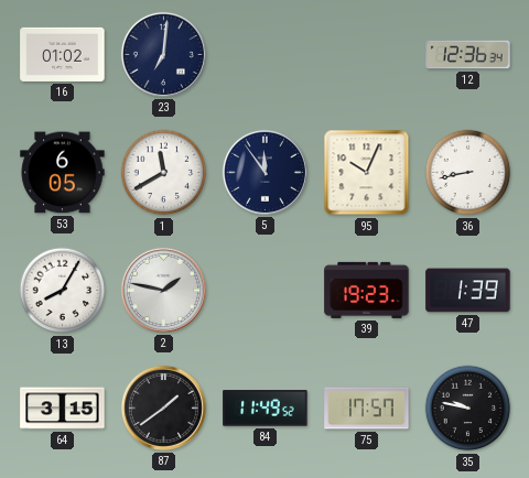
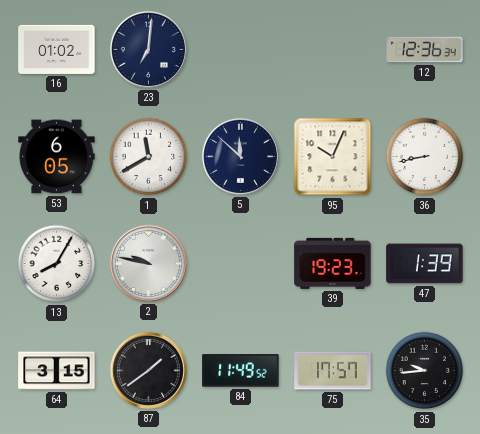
5: 11:54 -> 11:52
2: 1:47 -> 9:47
35: 9:47 -> 9:44
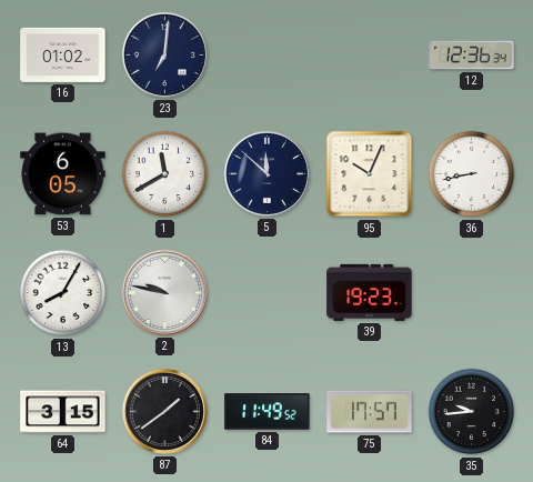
47: 1:39 -> none
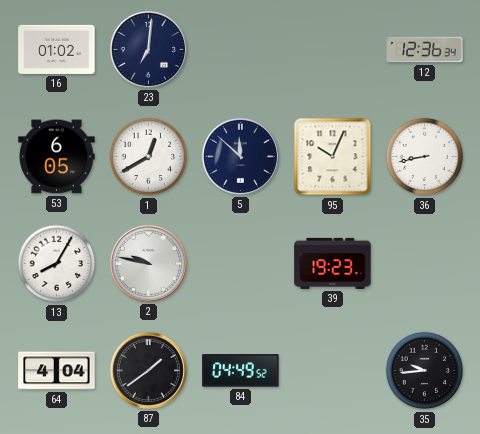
1: 11:40 -> 12:40
64: 3:15 -> 4:04
84: 11:49 -> 04:49
75: 17:57 -> none
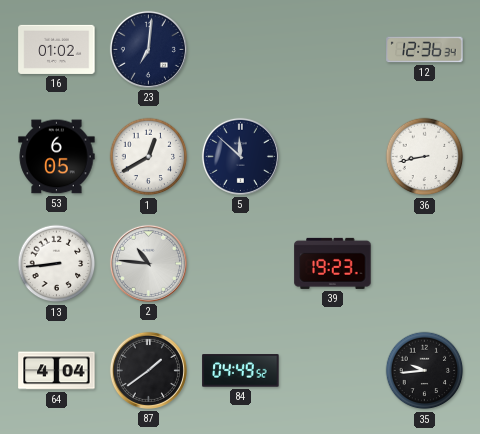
95: 10:04 -> none
13: 8:05 -> 8:44
2: 9:47 -> 10:46
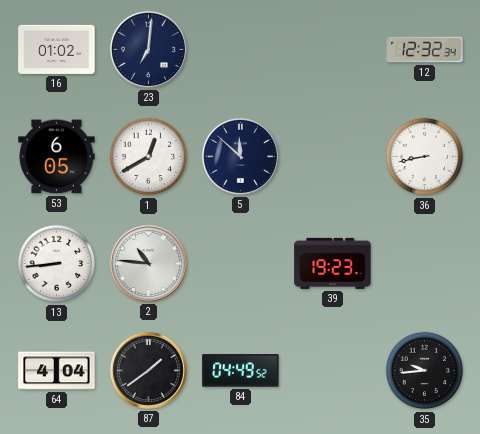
12: 12:36 -> 12:32
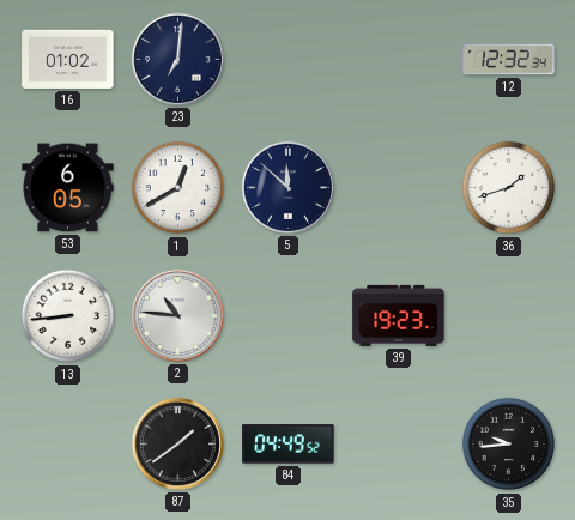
36: 8:43 -> 1:42
64: 4:04 -> none
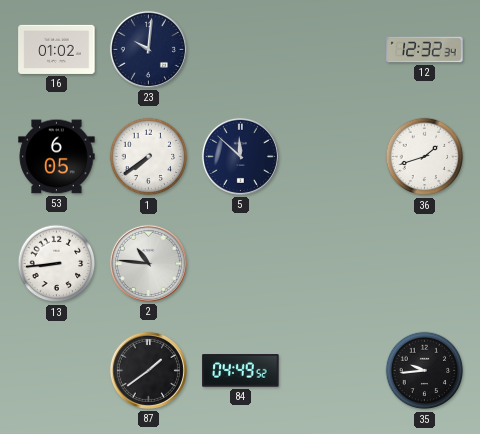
23: 7:01 -> 10:01
1: 12:40 -> 7:39
39: 19:23 -> none
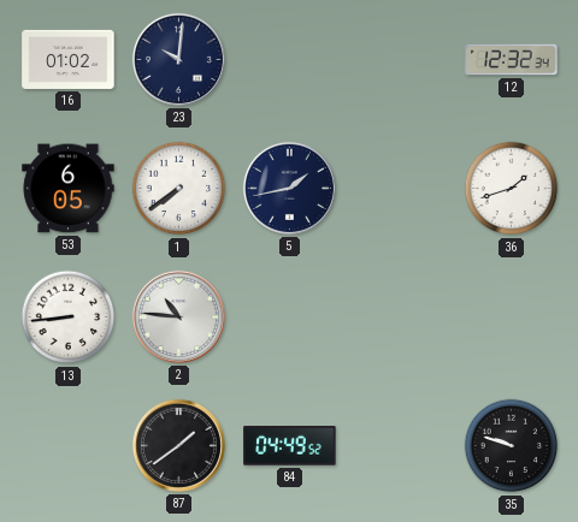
5: 11:52 -> 1:43
35: 9:44 -> 9:48
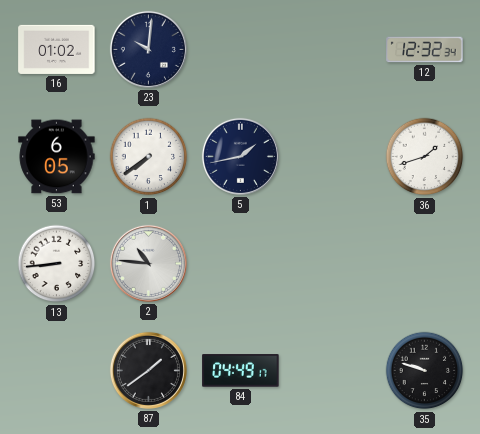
84: 04:49:52 -> 04:49:17
